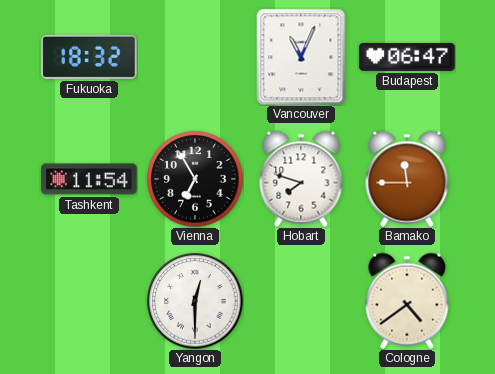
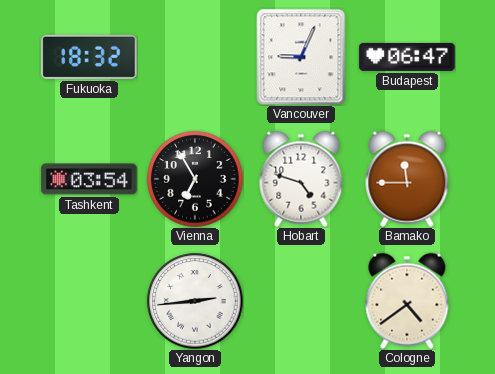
Vancouver: 11:04 -> 9:04
Tashkent: 11:54 -> 03:54
Hobart: 7:48 -> 4:48
Yangon: 12:30 -> 2:44
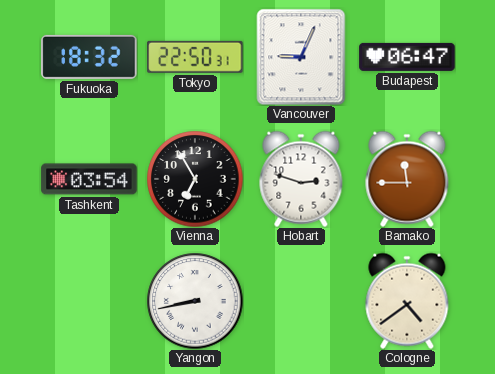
Tokyo: none -> 22:50
Hobart: 4:48 -> 2:48
Yangon: 2:44 -> 8:43
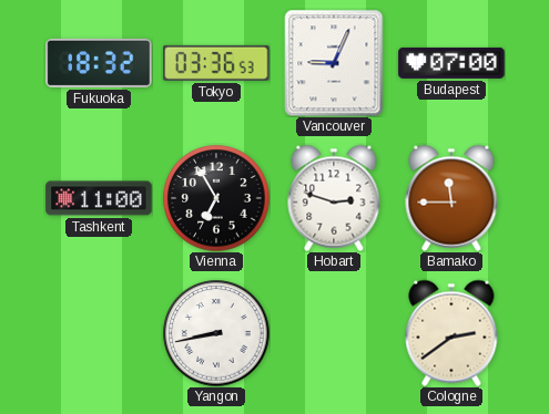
Tokyo: 22:50 -> 03:36
Budapest: 06:47 -> 07:00
Tashkent: 03:54 -> 11:00
Cologne: 4:39 -> 2:39
